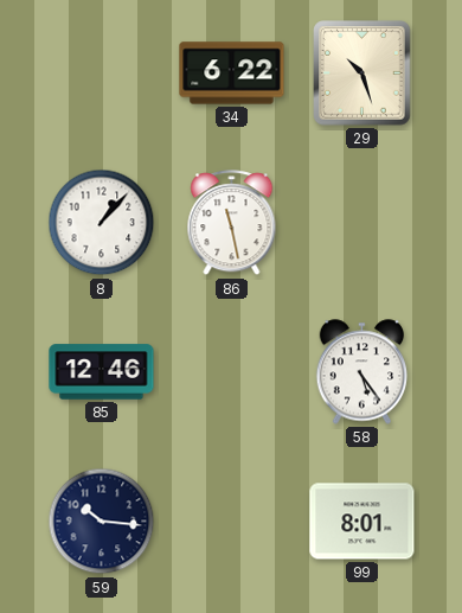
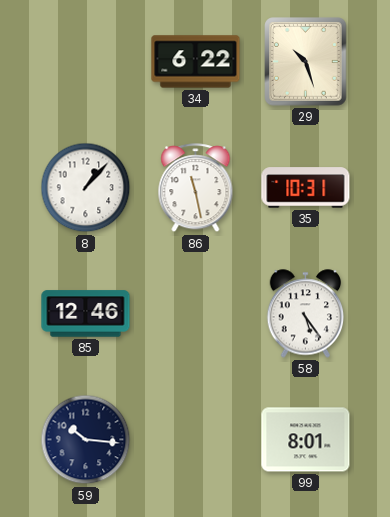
35: none -> 10:31
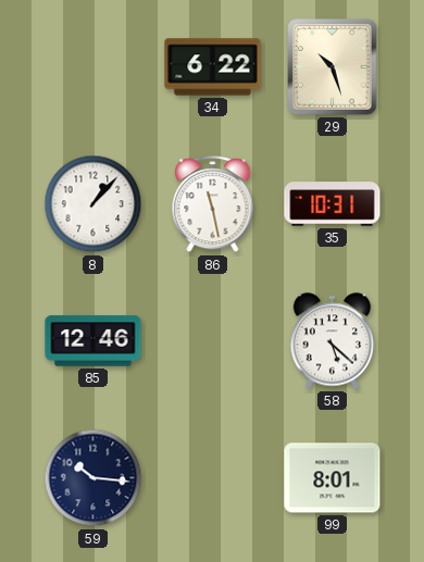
58: 5:24 -> 5:22
